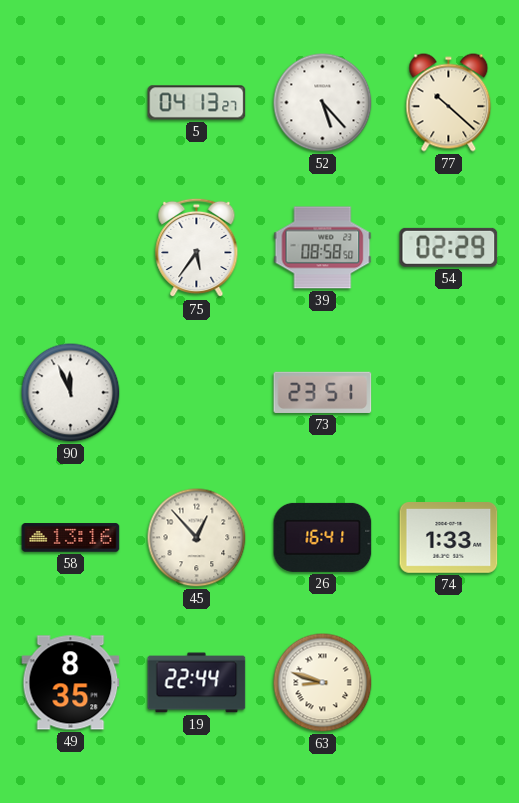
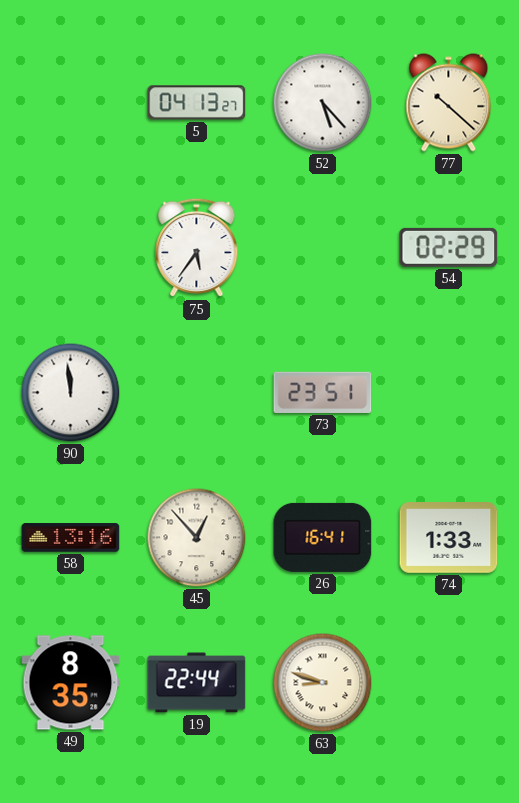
39: 08:58 -> none
90: 11:56 -> 11:59
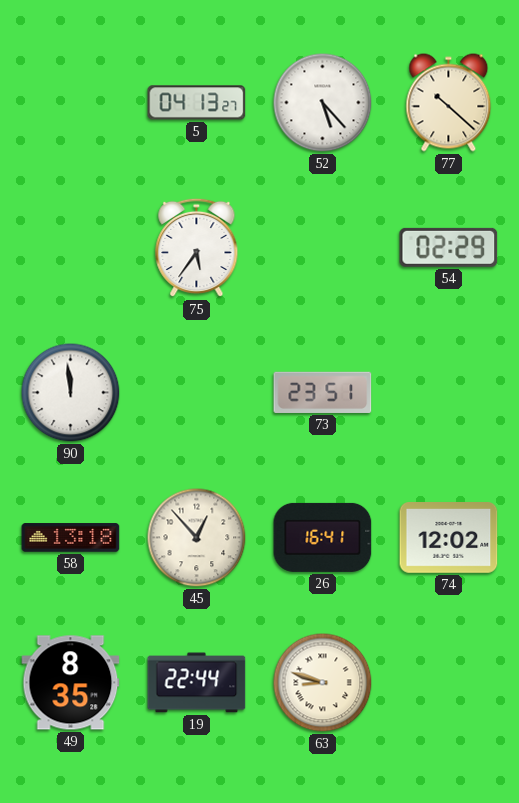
58: 13:16 -> 13:18
74: 1:33 -> 12:02
